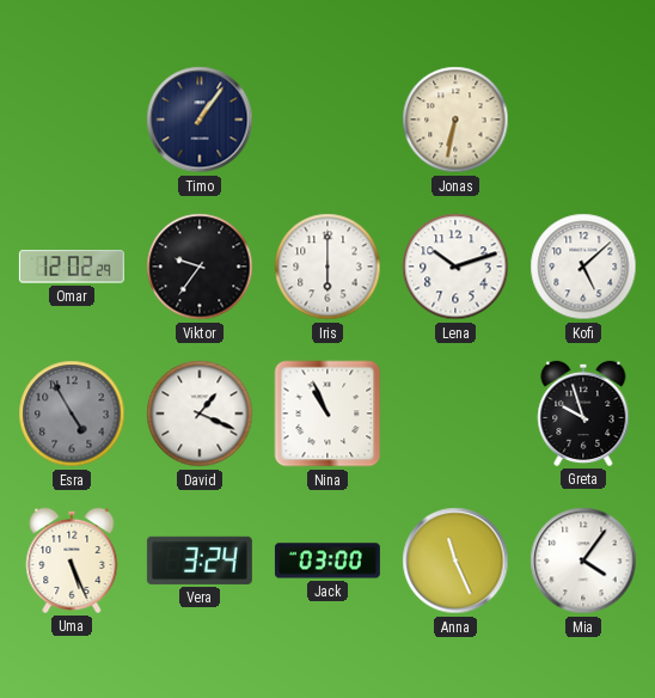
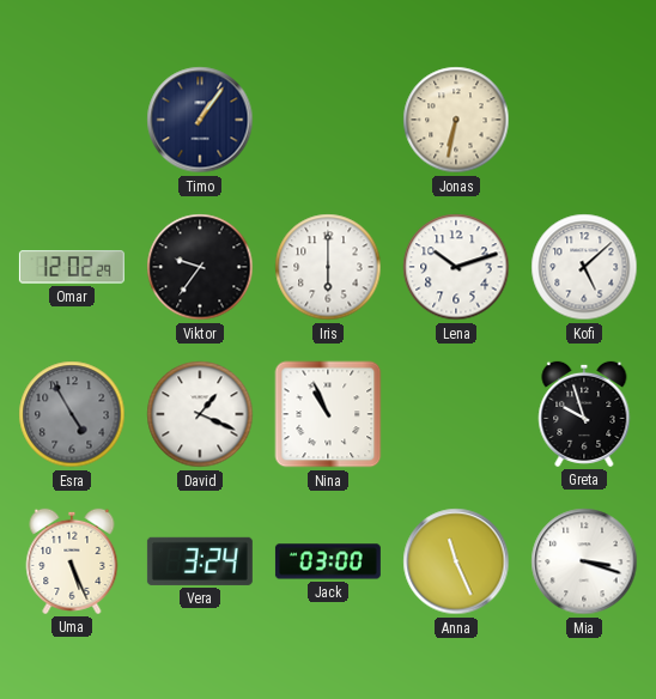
Mia: 4:06 -> 3:18
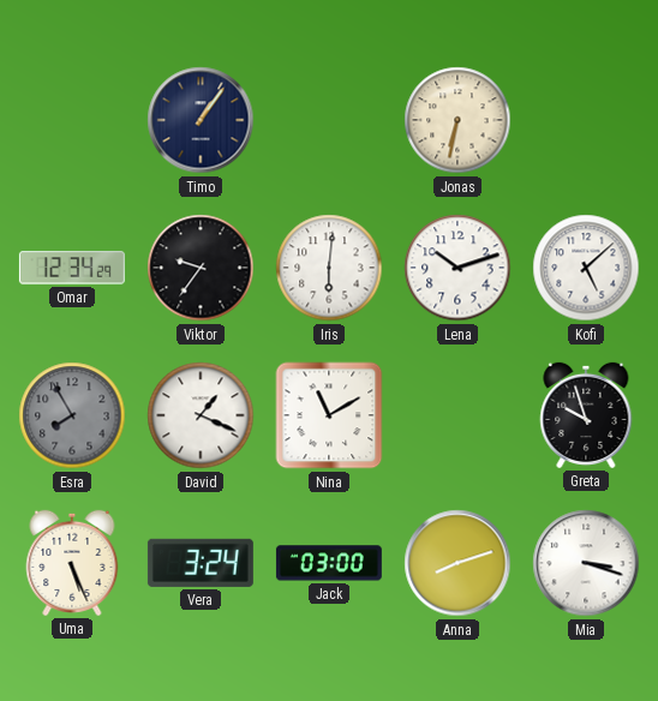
Omar: 12:02 -> 12:34
Iris: 6:00 -> 6:01
Esra: 4:55 -> 7:55
Nina: 10:56 -> 11:10
Anna: 11:26 -> 8:12
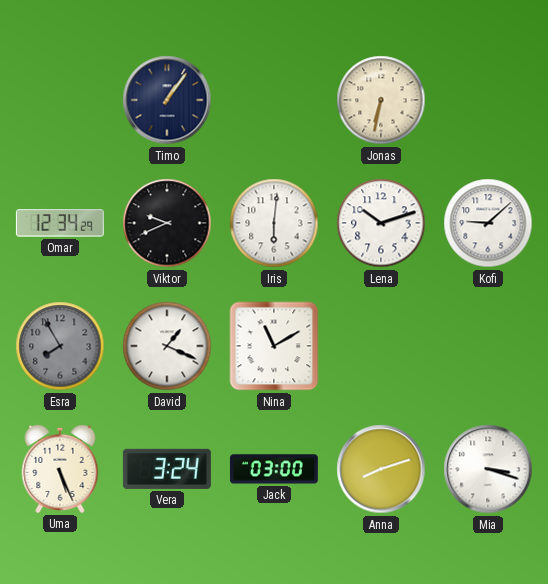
Viktor: 9:36 -> 9:41
Kofi: 5:08 -> 9:08
Greta: 9:57 -> none
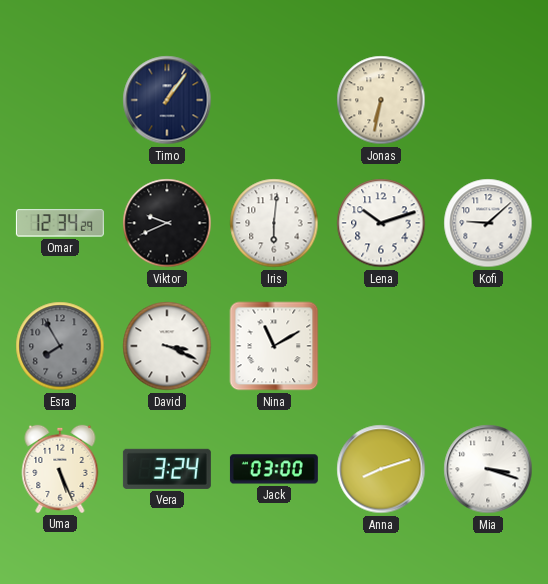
David: 1:19 -> 3:19
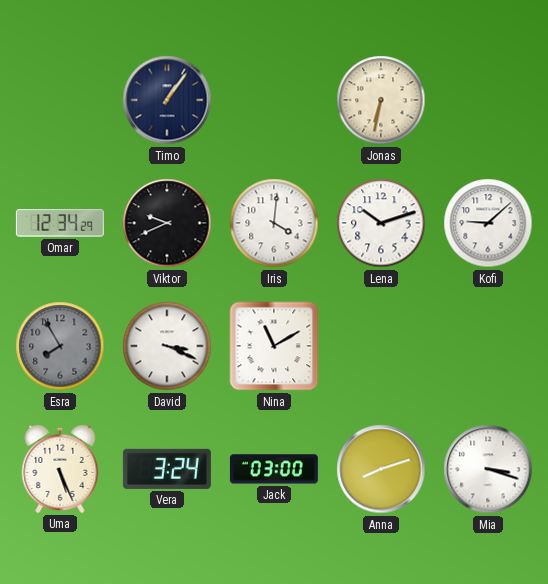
Iris: 6:01 -> 4:01
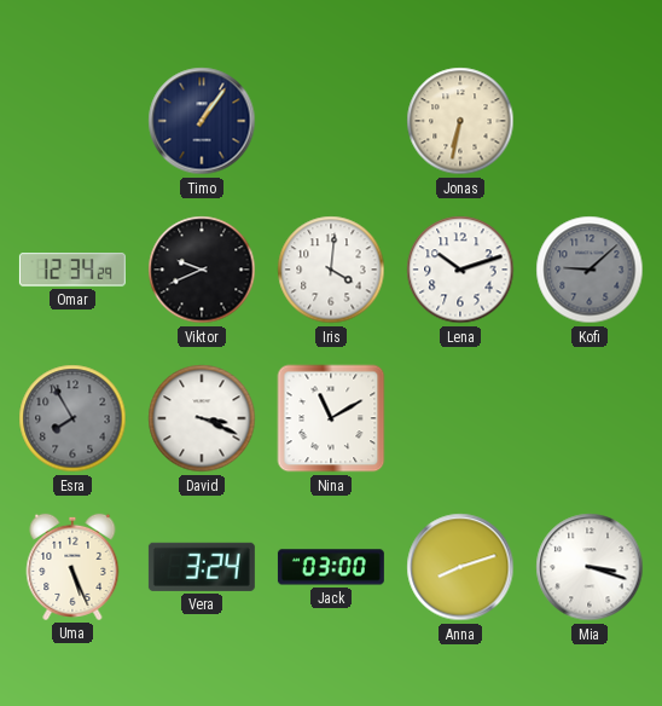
Kofi dial: white -> grey
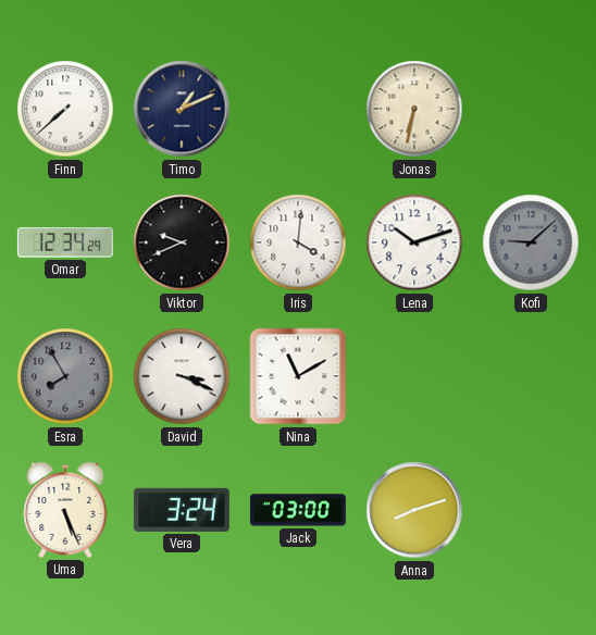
Finn: none -> 7:38
Timo: 1:06 -> 1:11
Mia: 3:18 -> none
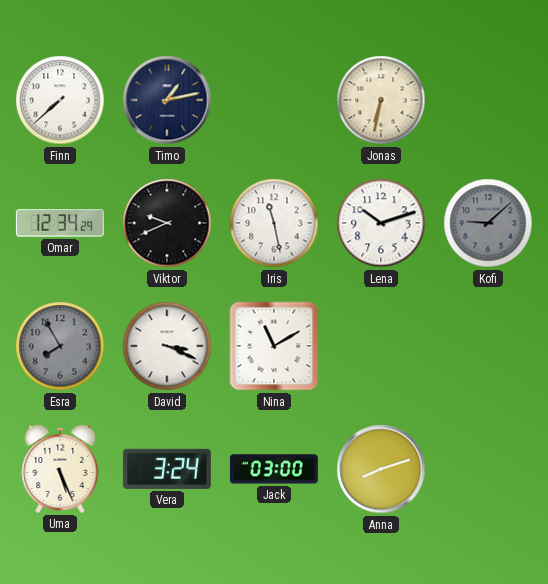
Timo: 1:11 -> 1:13
Iris: 4:01 -> 11:28
